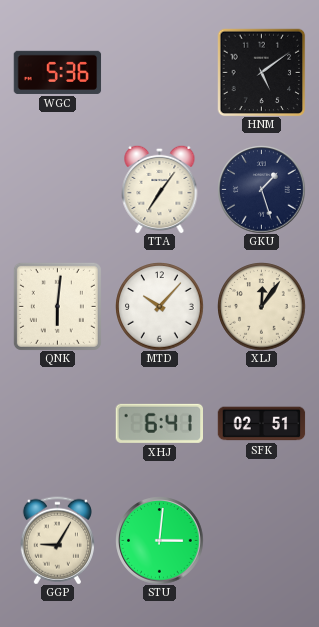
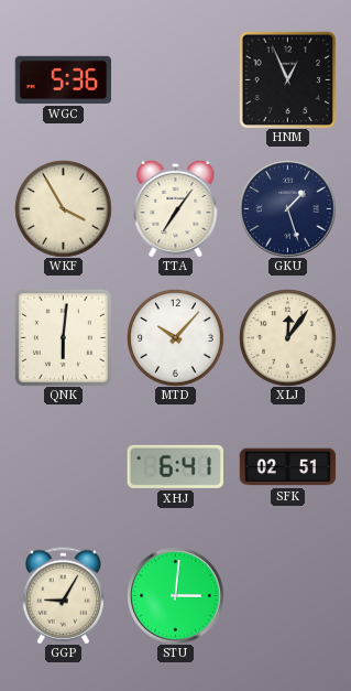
HNM: 5:09 -> 12:56
WKF: none -> 3:55
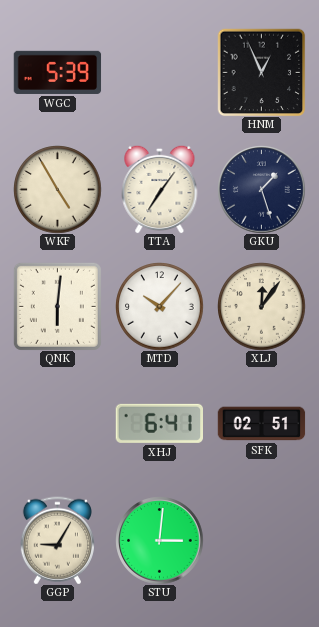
WGC: 5:36 -> 5:39
WKF: 3:55 -> 4:55
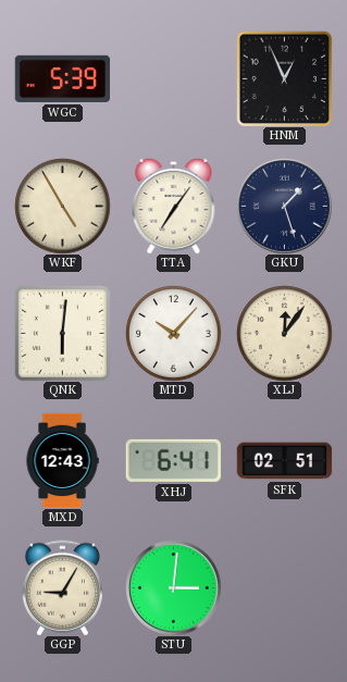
MXD: none -> 12:43
